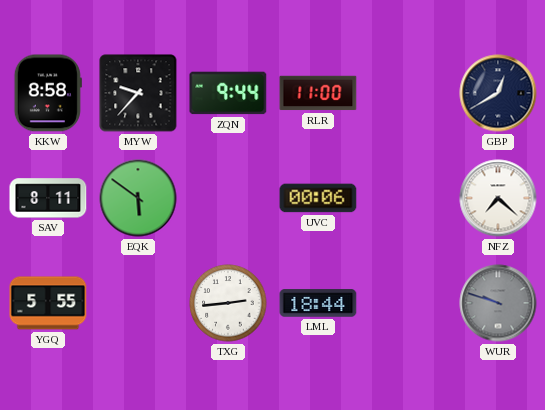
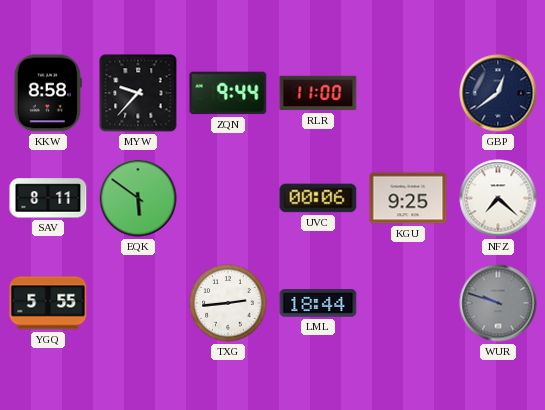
GBP: 12:40 -> 12:39
KGU: none -> 9:25
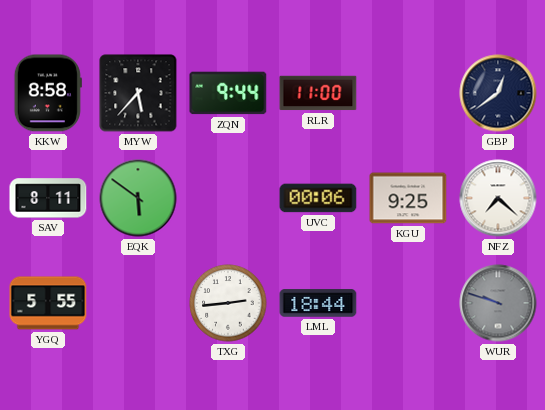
MYW: 9:37 -> 5:37
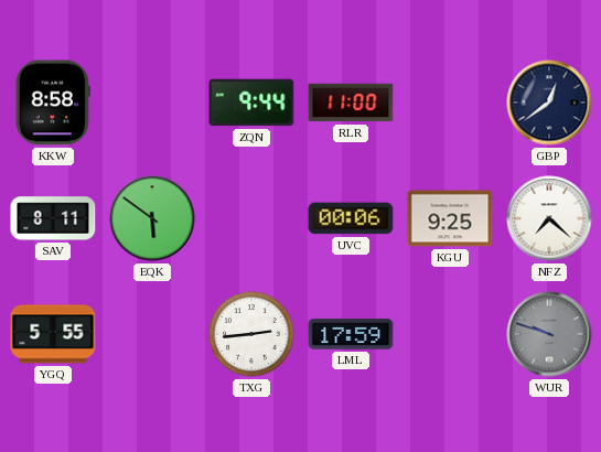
MYW: 5:37 -> none
LML: 18:44 -> 17:59
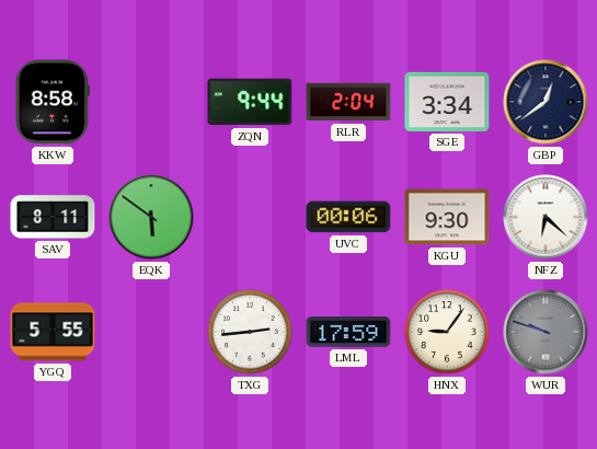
RLR: 11:00 -> 2:04
SGE: none -> 3:34
KGU: 9:25 -> 9:30
NFZ: 7:22 -> 6:22
HNX: none -> 9:06
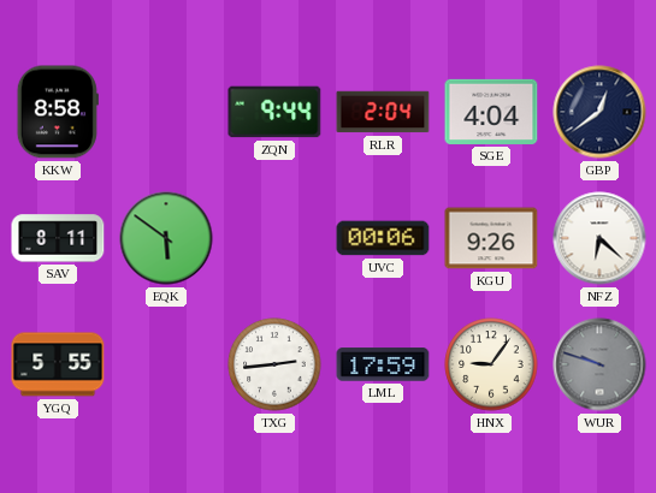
SGE: 3:34 -> 4:04
KGU: 9:30 -> 9:26
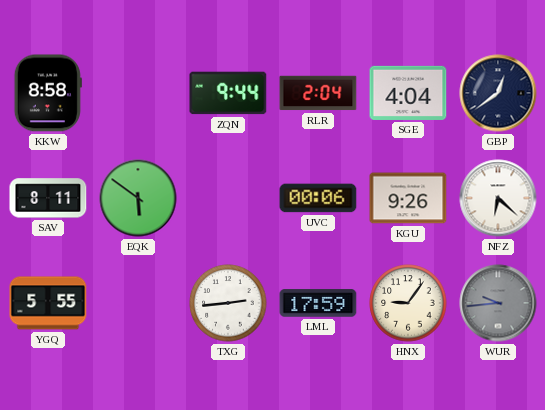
WUR: 9:48 -> 9:44
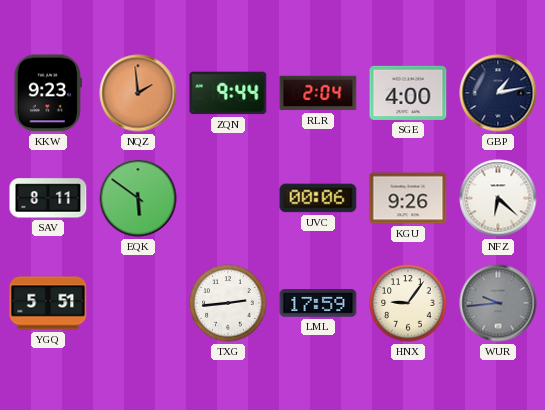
KKW: 8:58 -> 9:23
NQZ: none -> 1:59
SGE: 4:04 -> 4:00
GBP: 12:39 -> 1:13
YGQ: 5:55 -> 5:51
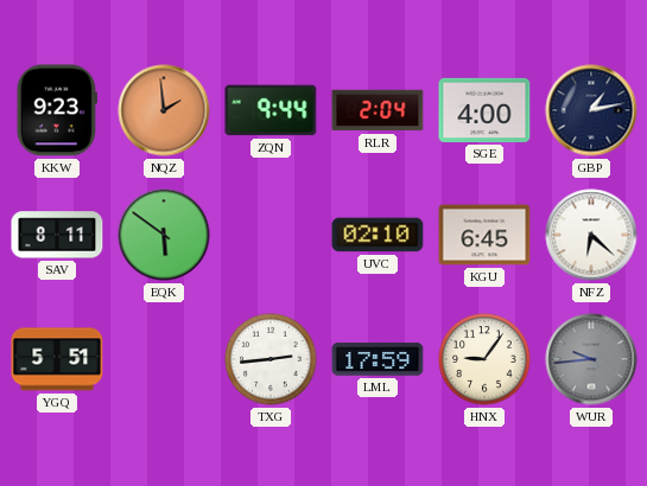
UVC: 00:06 -> 02:10
KGU: 9:26 -> 6:45
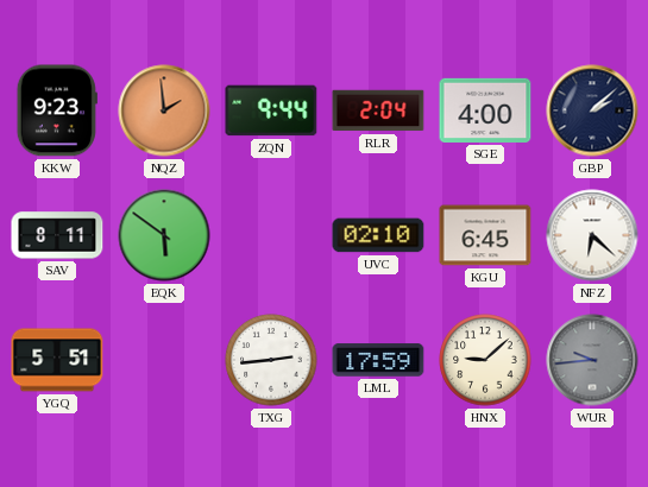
GBP: 1:13 -> 2:08
HNX: 9:06 -> 9:08
